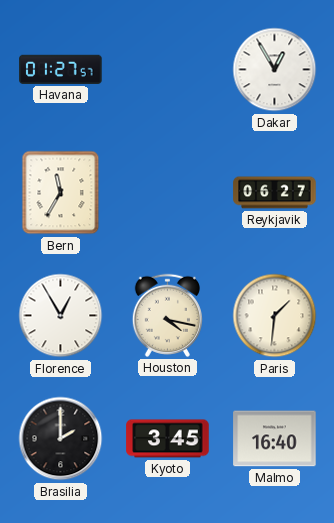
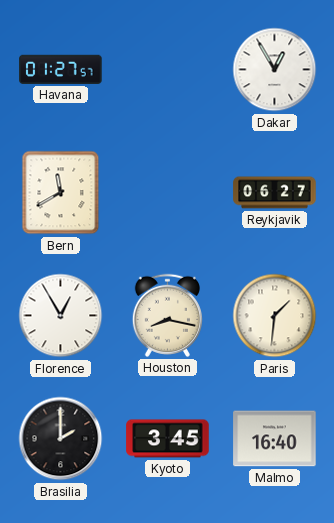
Bern: 11:35 -> 11:40
Houston: 4:17 -> 8:17
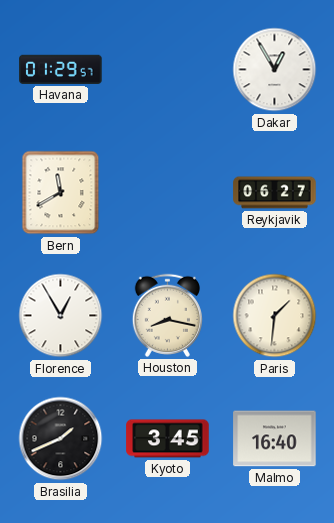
Havana: 01:27 -> 01:29
Brasilia: 2:00 -> 1:41
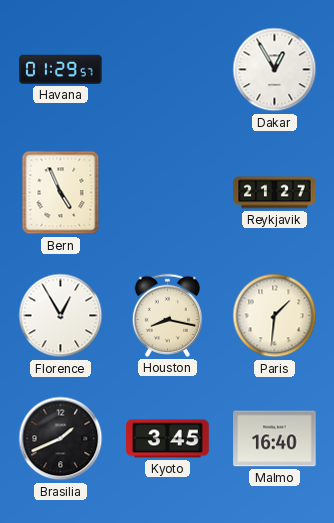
Bern: 11:40 -> 4:56
Reykjavik: 06:27 -> 21:27
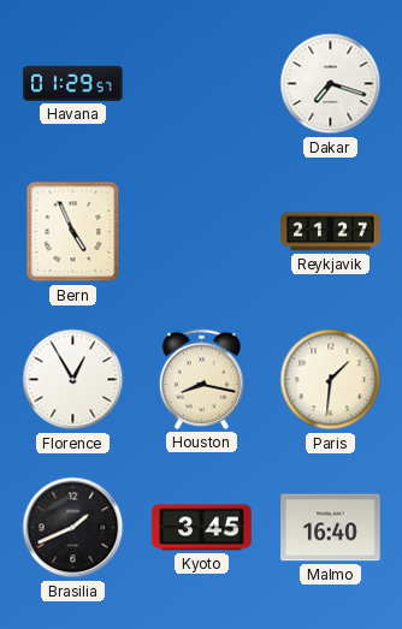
Dakar: 12:55 -> 7:18
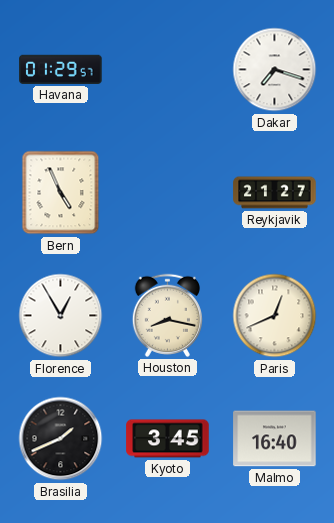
Paris: 1:31 -> 12:41
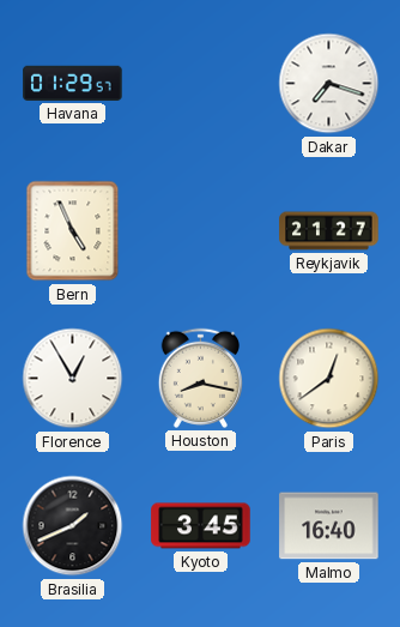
Paris: 12:41 -> 12:39
